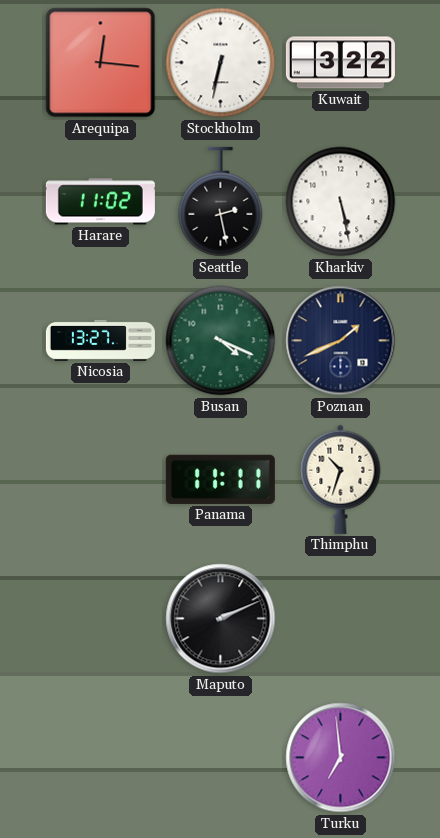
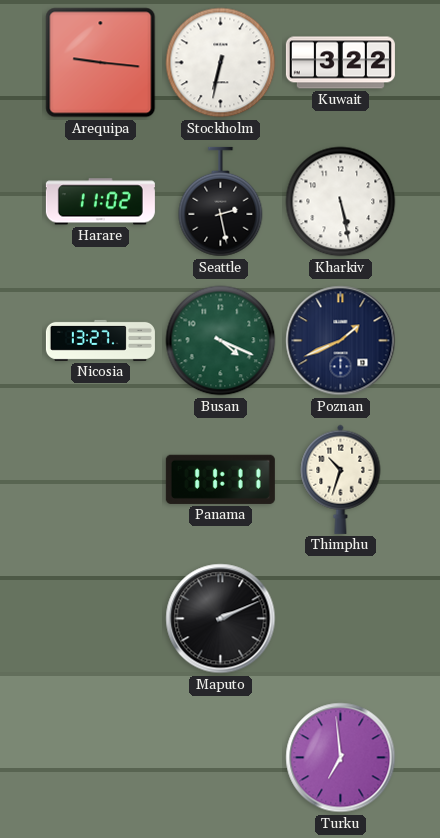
Arequipa: 12:16 -> 9:16
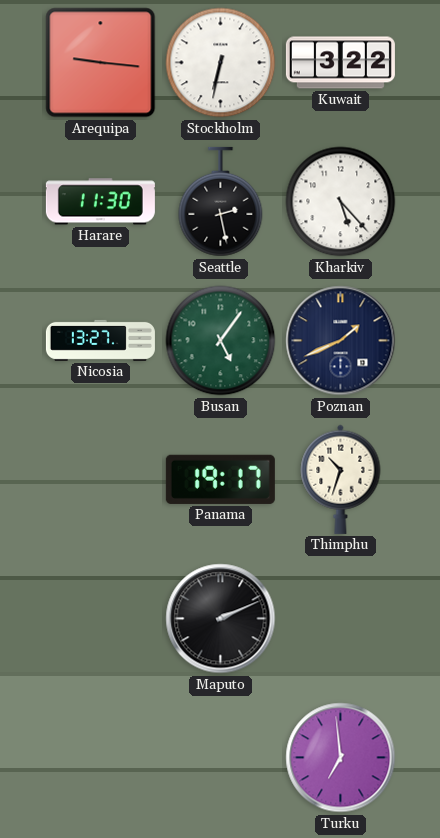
Harare: 11:02 -> 11:30
Kharkiv: 5:28 -> 5:23
Busan: 4:19 -> 5:06
Panama: 11:11 -> 19:17
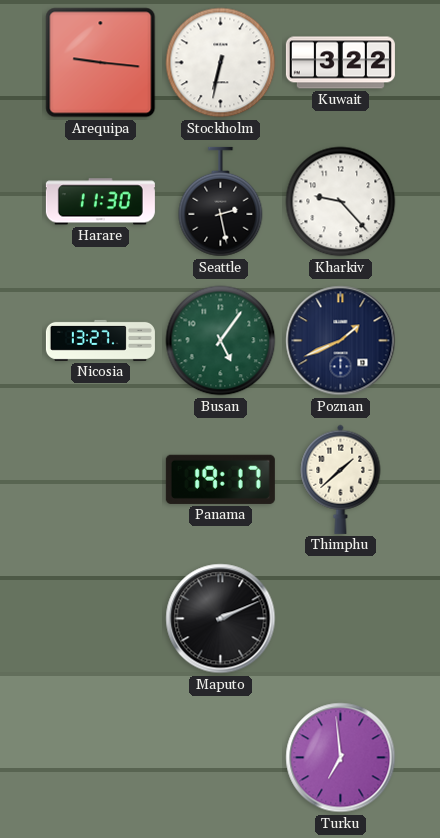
Kharkiv: 5:23 -> 9:23
Thimphu: 10:33 -> 1:38
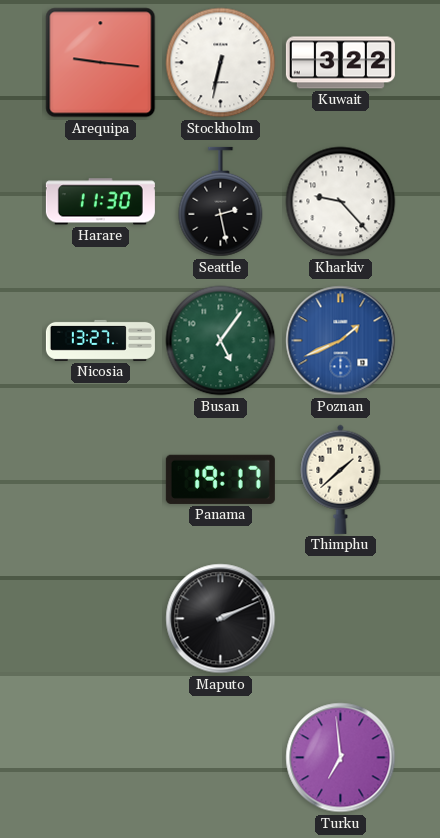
Poznan dial: navy -> blue
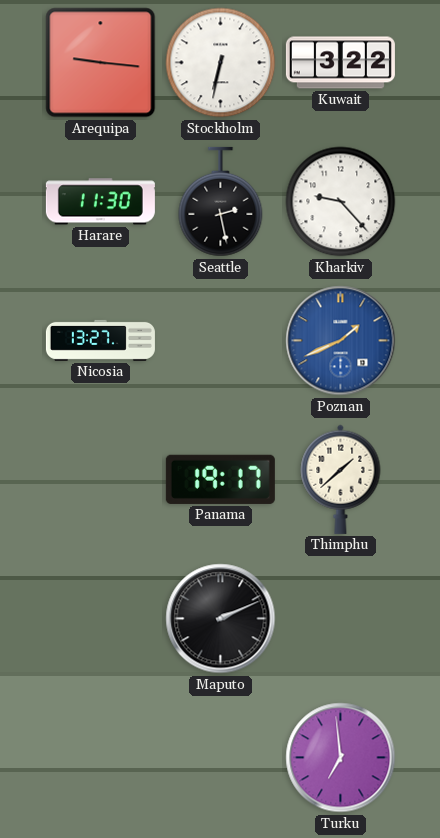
Busan: 5:06 -> none
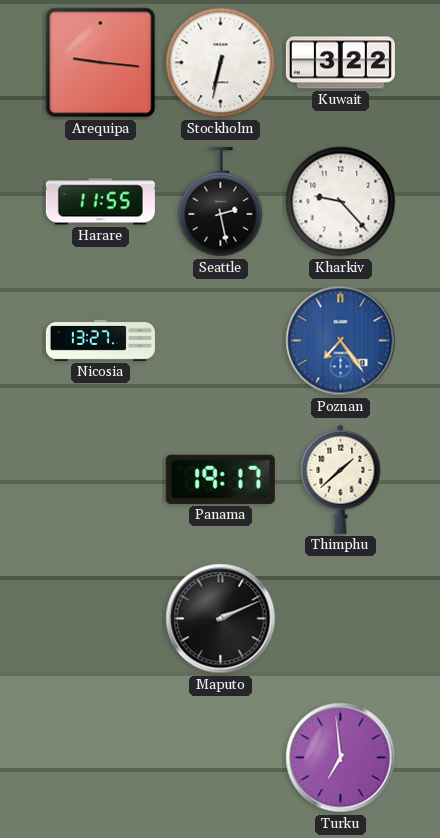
Harare: 11:30 -> 11:55
Poznan: 1:41 -> 7:24
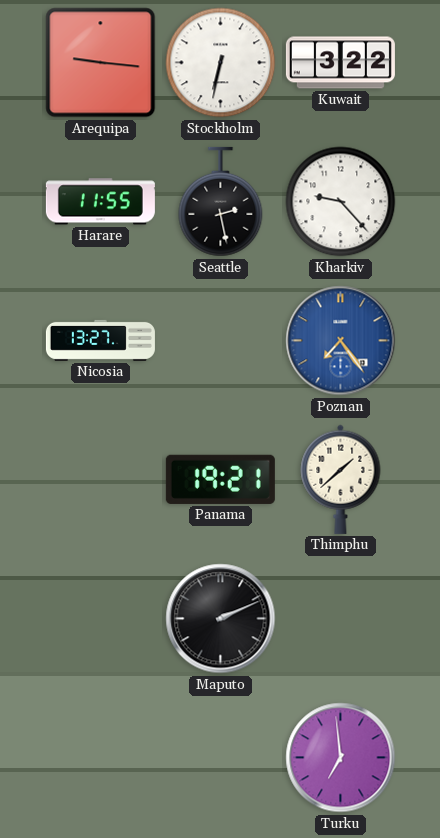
Panama: 19:17 -> 19:21
